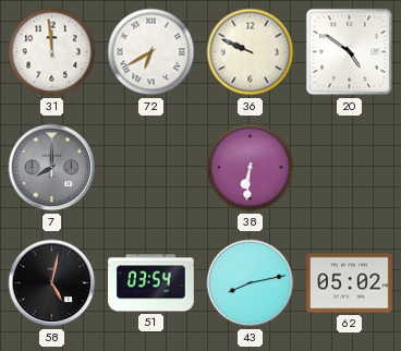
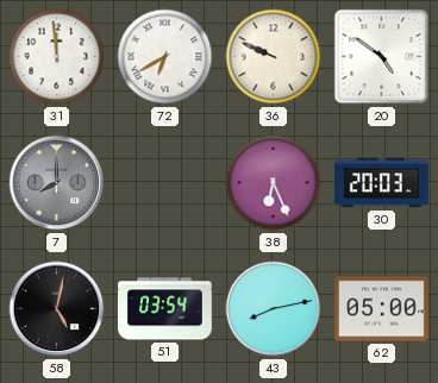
38: 6:31 -> 6:26
30: none -> 20:03
62: 05:02 -> 05:00
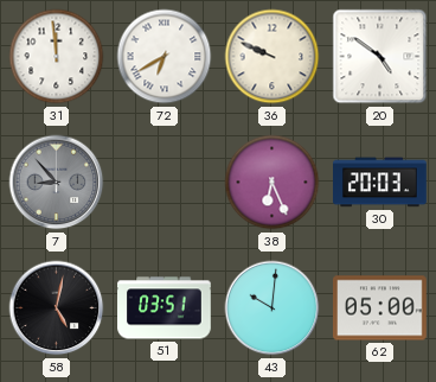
7: 8:00 -> 8:53
51: 03:54 -> 03:51
43: 8:13 -> 10:01
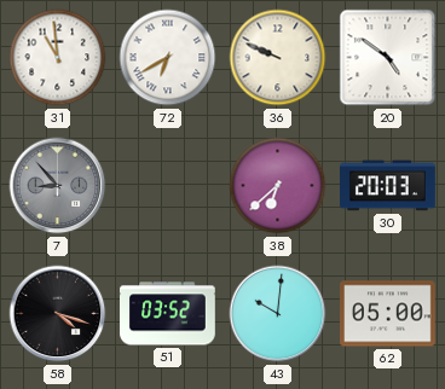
31: 11:59 -> 10:59
38: 6:26 -> 6:38
58: 5:02 -> 4:18
51: 03:51 -> 03:52
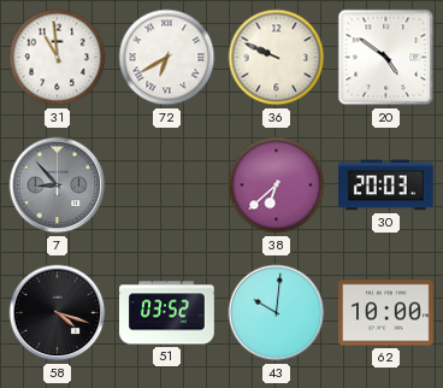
62: 05:00 -> 10:00
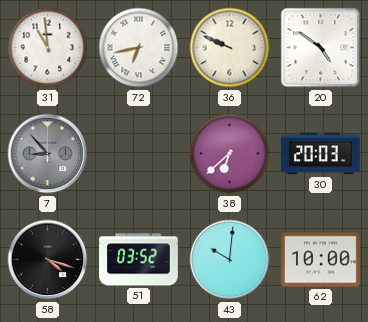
72: 6:40 -> 6:43
